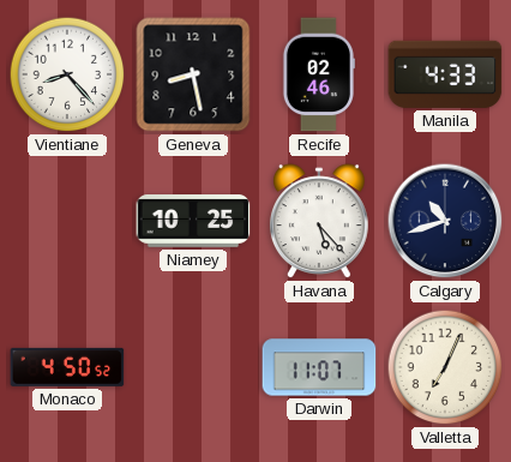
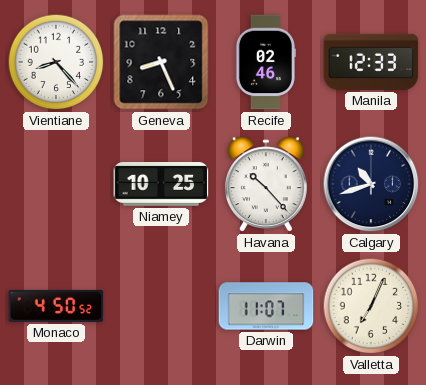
Geneva: 8:28 -> 8:26
Manila: 4:33 -> 12:33
Havana: 5:23 -> 10:23
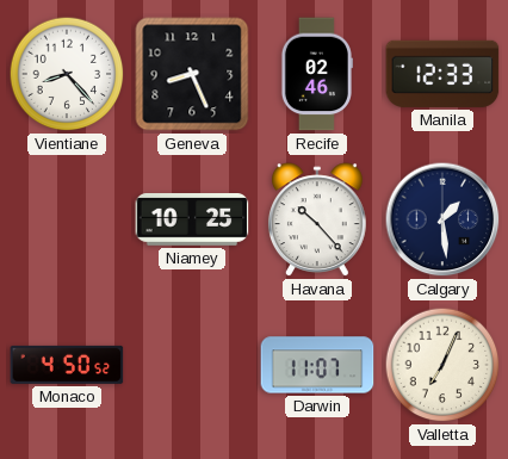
Calgary: 10:42 -> 1:29
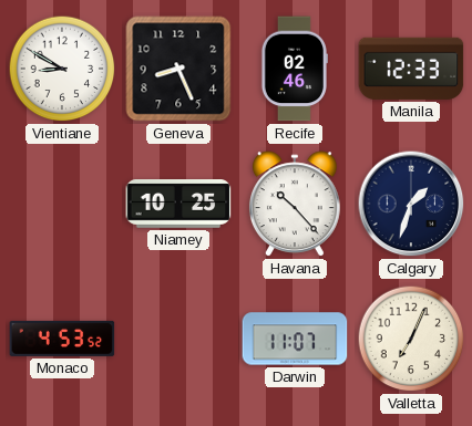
Vientiane: 8:23 -> 8:50
Calgary: 1:29 -> 1:33
Monaco: 4:50 -> 4:53
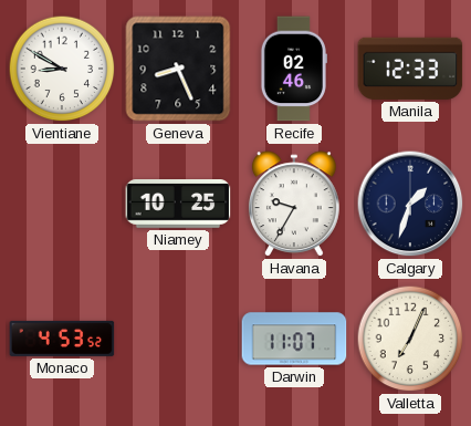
Havana: 10:23 -> 9:35
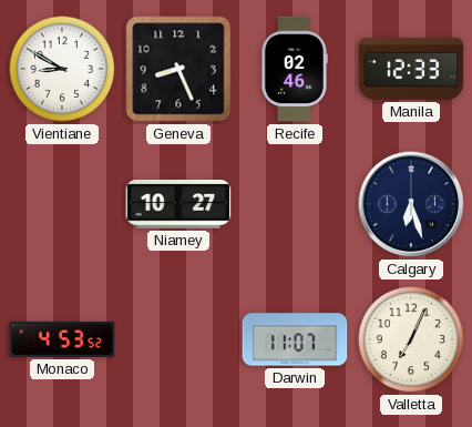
Niamey: 10:25 -> 10:27
Havana: 9:35 -> none
Calgary: 1:33 -> 6:27
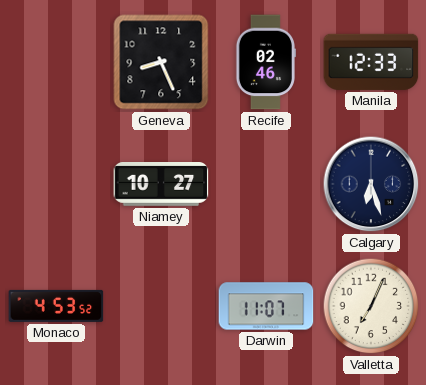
Vientiane: 8:50 -> none
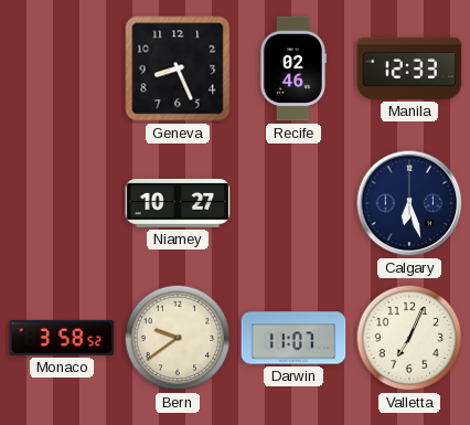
Monaco: 4:53 -> 3:58
Bern: none -> 9:39
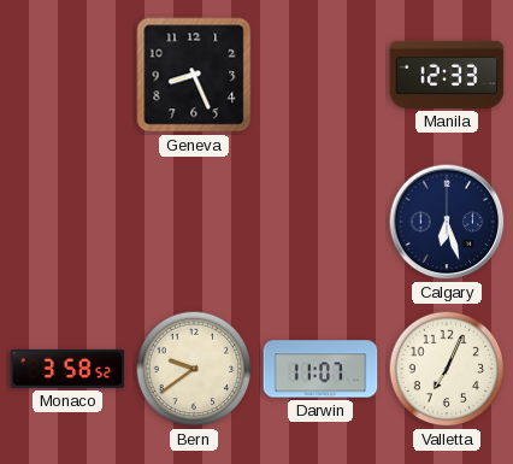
Recife: 02:46 -> none
Niamey: 10:27 -> none
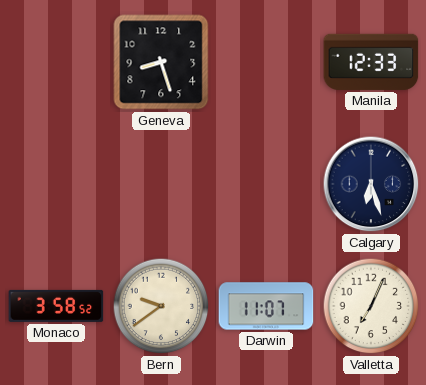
Geneva: 8:26 -> 8:27
